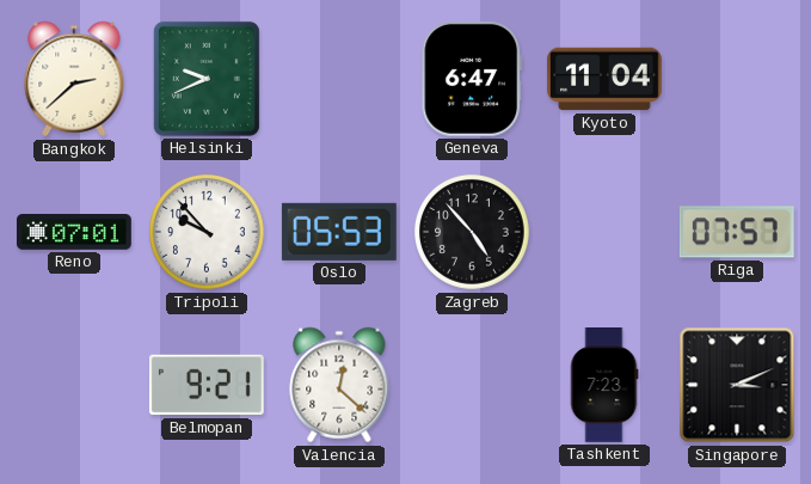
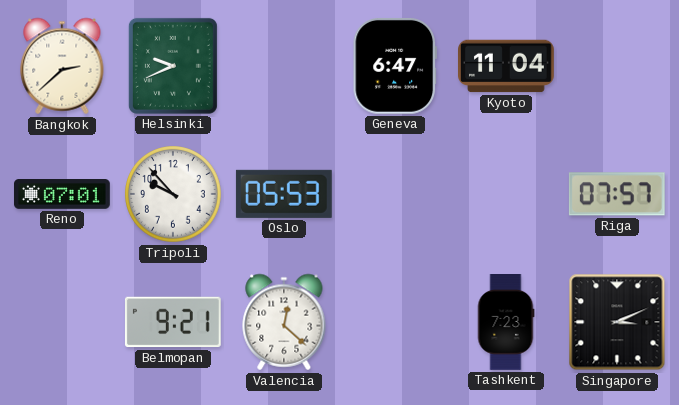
Zagreb: 4:53 -> none
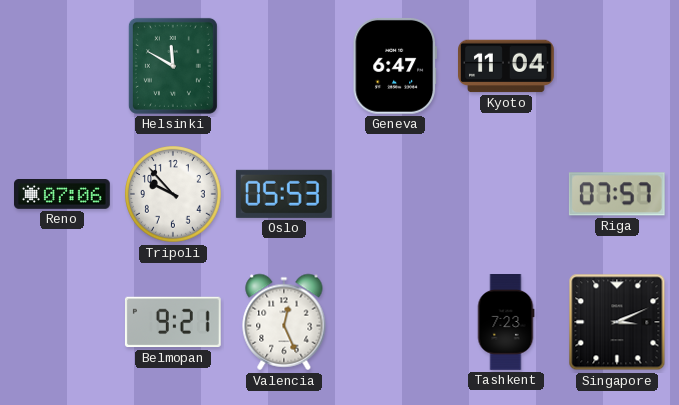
Bangkok: 2:38 -> none
Helsinki: 9:41 -> 11:50
Reno: 07:01 -> 07:06
Valencia: 12:22 -> 12:26
